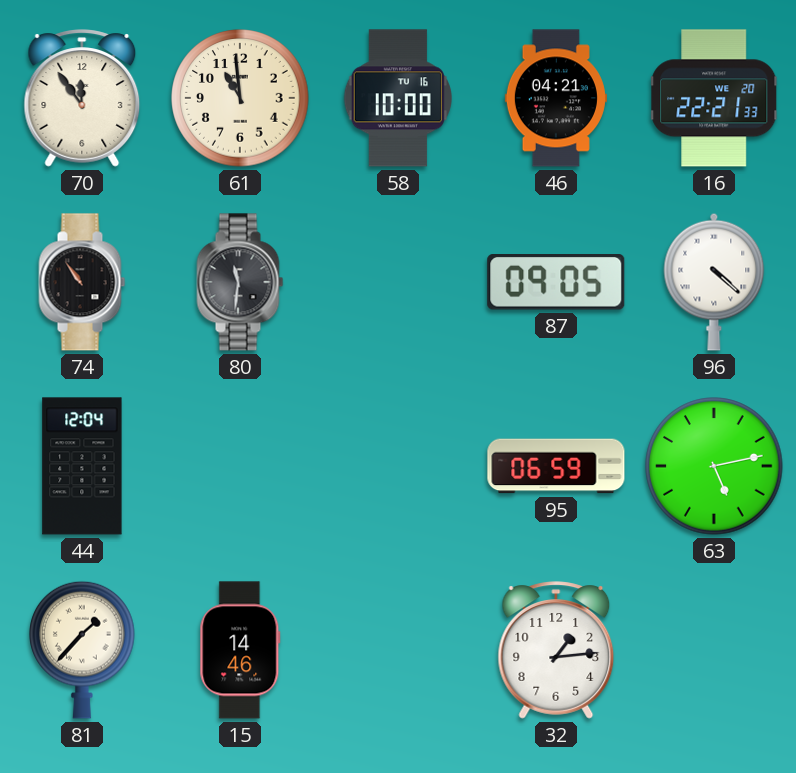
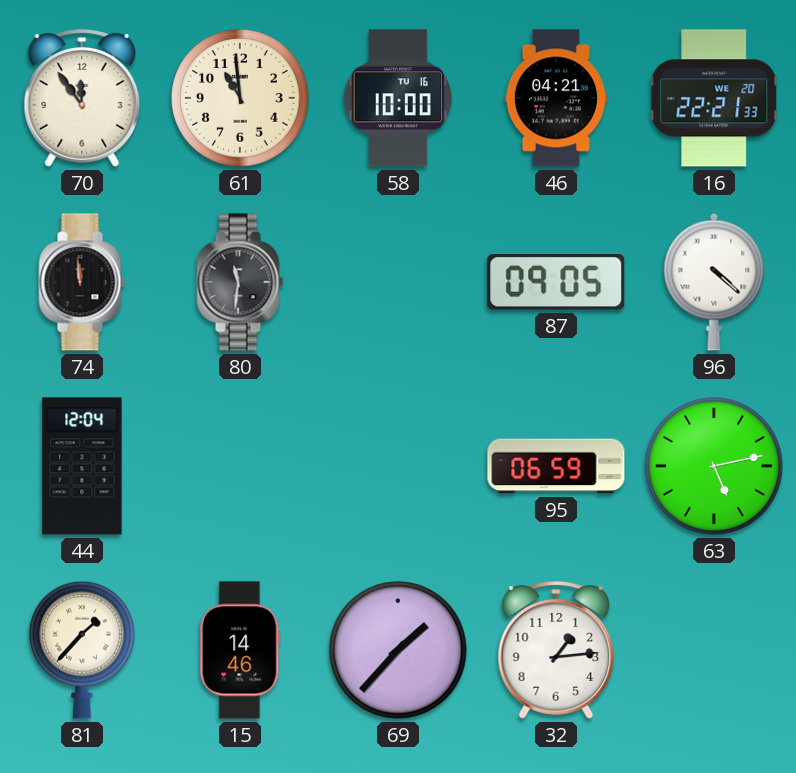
74: 10:54 -> 11:59
69: none -> 1:37
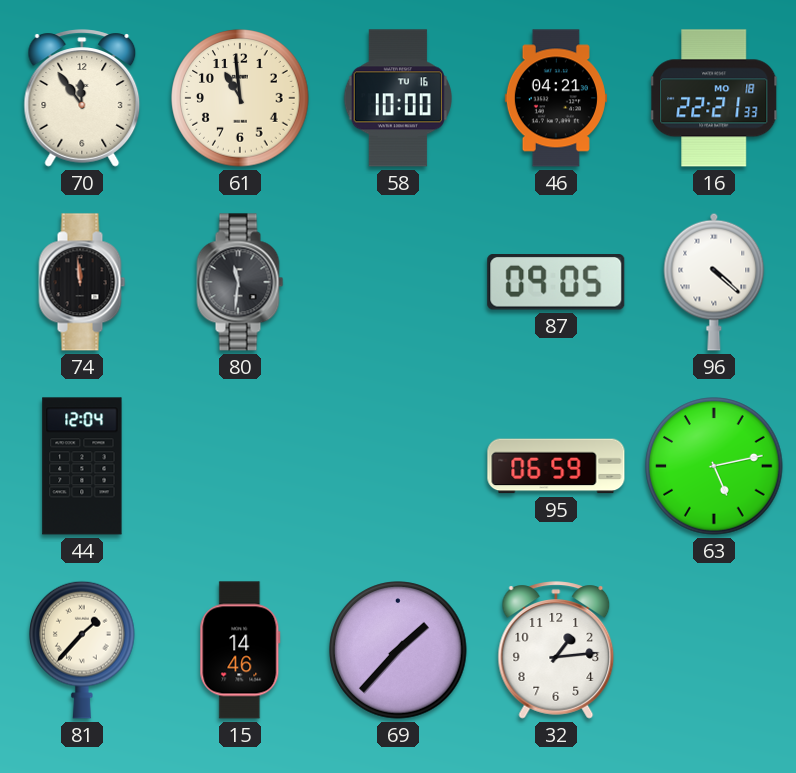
16 date: WE 20 -> MO 18
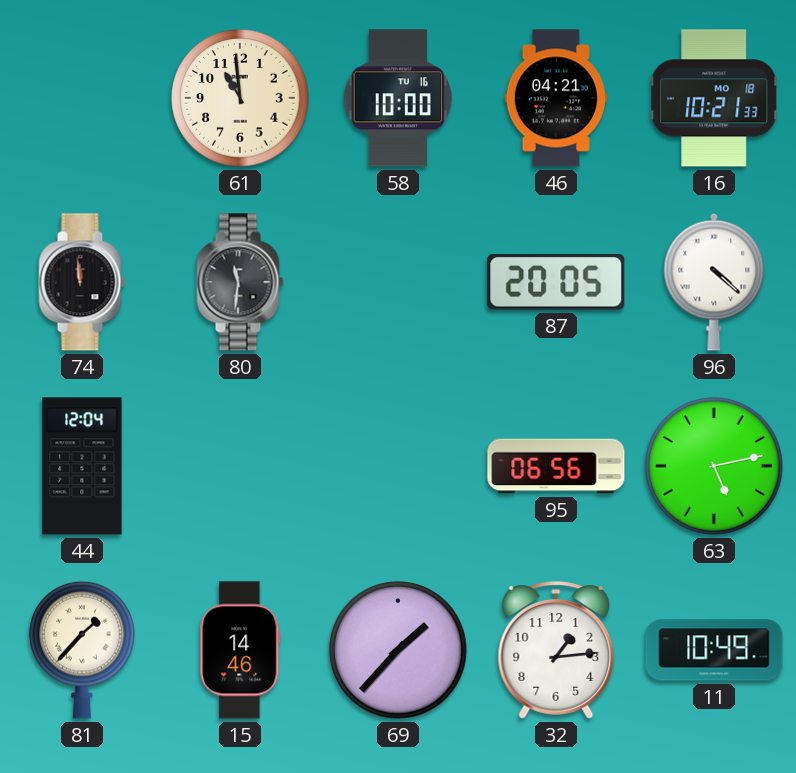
70: 11:54 -> none
16: 22:21 -> 10:21
87: 09:05 -> 20:05
95: 06:59 -> 06:56
11: none -> 10:49
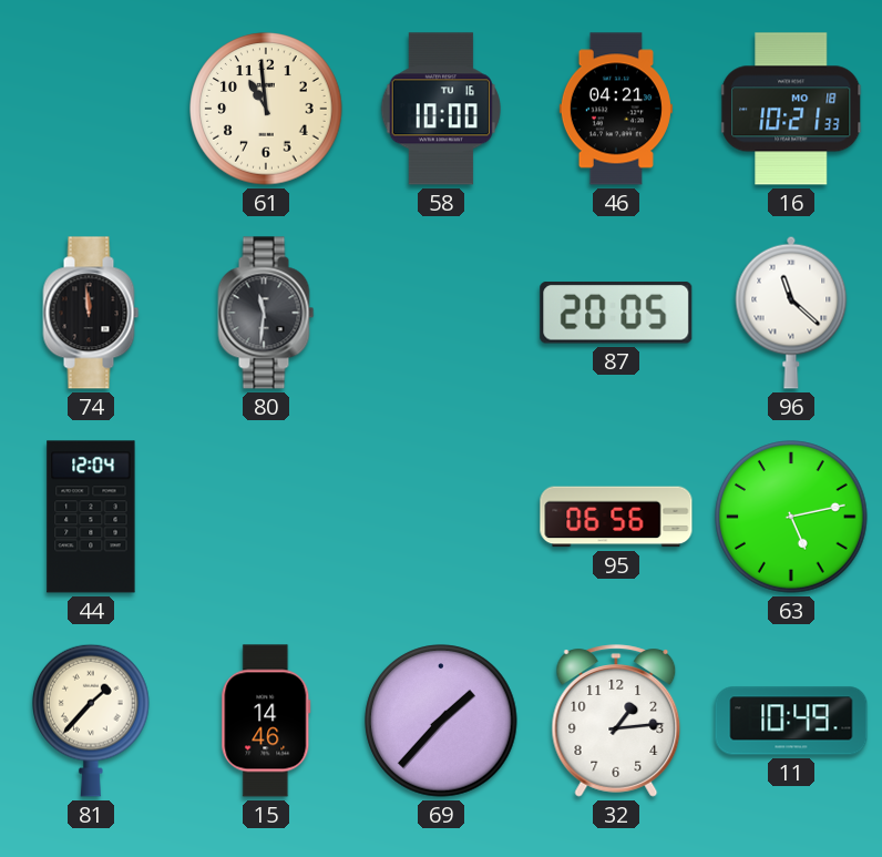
96: 4:22 -> 11:22
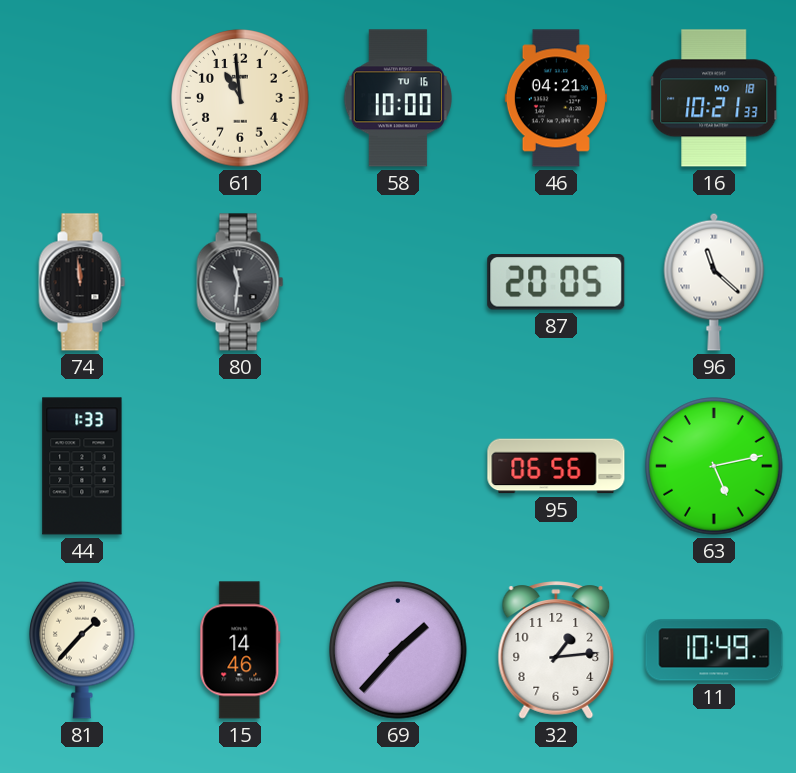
44: 12:04 -> 1:33
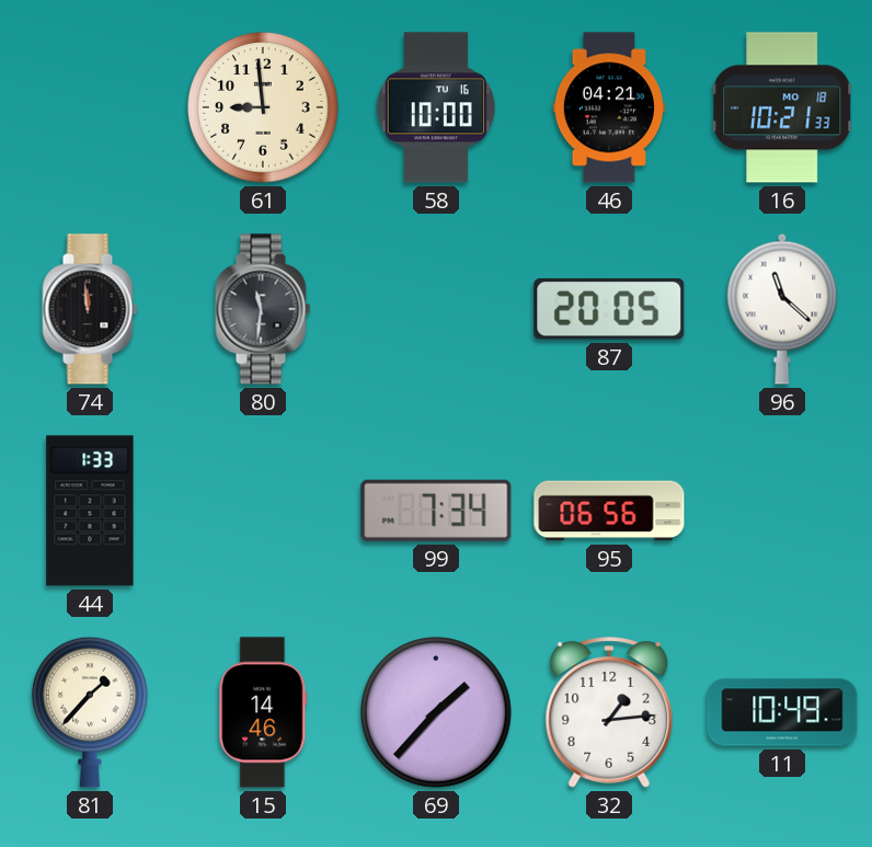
61: 10:59 -> 8:59
99: none -> 7:34
63: 5:13 -> none
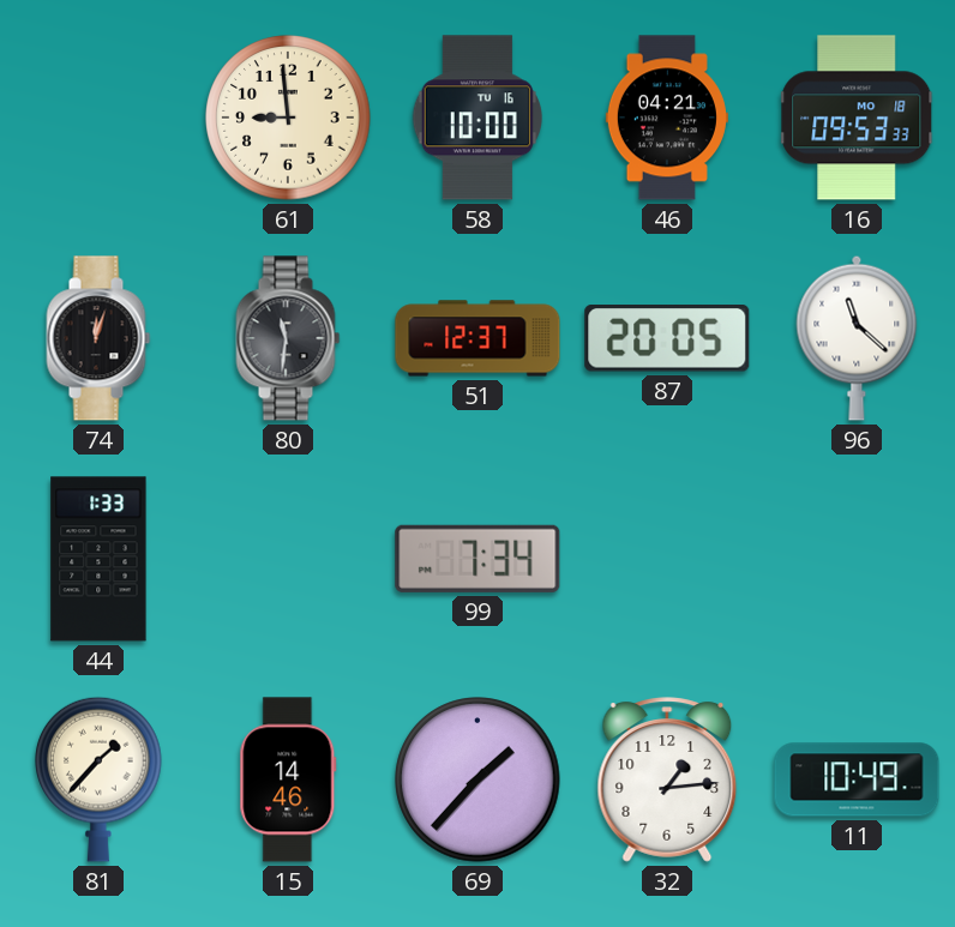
16: 10:21 -> 09:53
74: 11:59 -> 12:03
51: none -> 12:37
95: 06:56 -> none
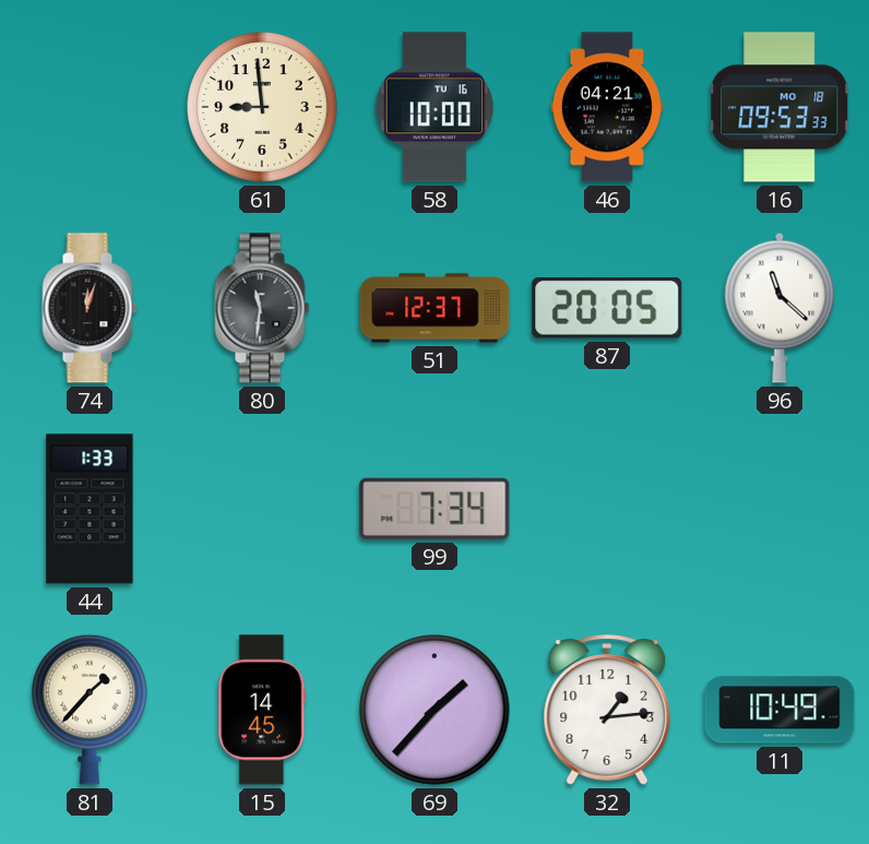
15: 14:46 -> 14:45
